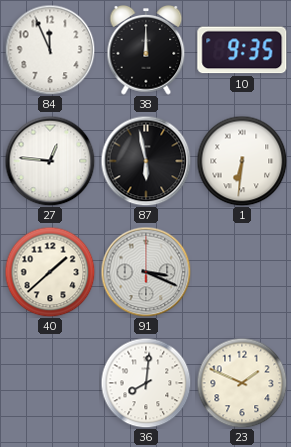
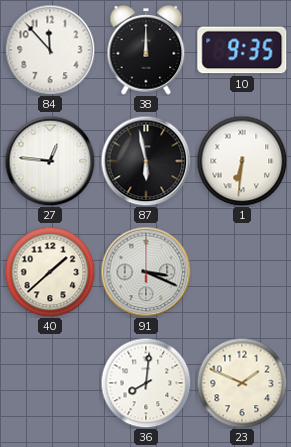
84: 11:56 -> 11:53
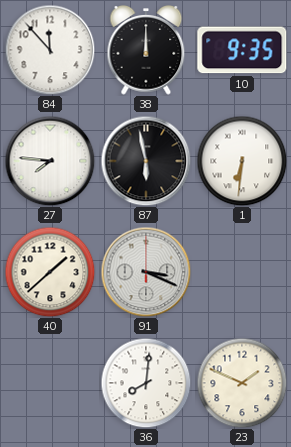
27: 12:46 -> 7:46
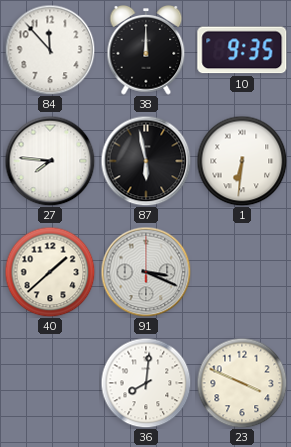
23: 1:49 -> 3:49
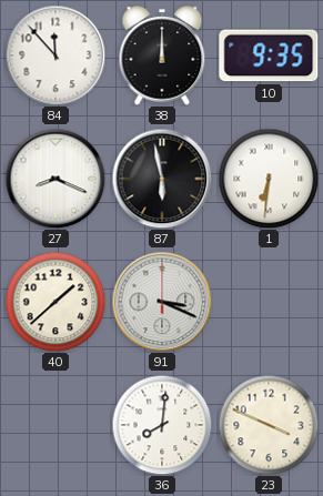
27: 7:46 -> 8:19
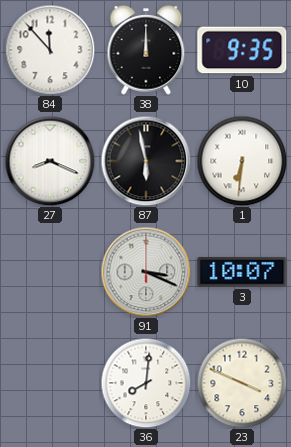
40: 1:38 -> none
3: none -> 10:07
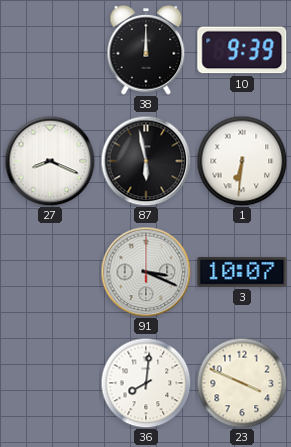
84: 11:53 -> none
10: 9:35 -> 9:39
